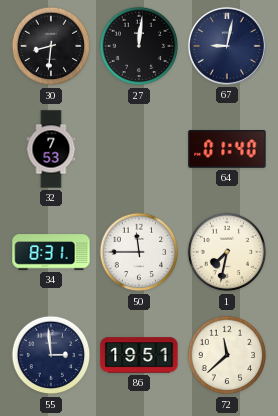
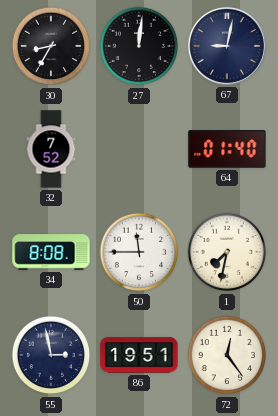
30: 8:31 -> 8:35
32: 7:53 -> 7:52
34: 8:31 -> 8:08
55: 2:59 -> 2:58
72: 11:38 -> 12:24
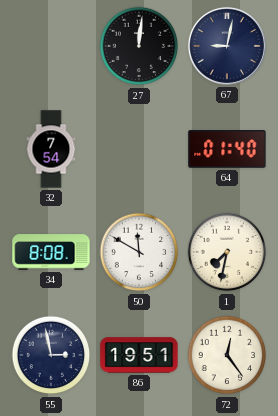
30: 8:35 -> none
32: 7:52 -> 7:54
50: 11:45 -> 11:50
